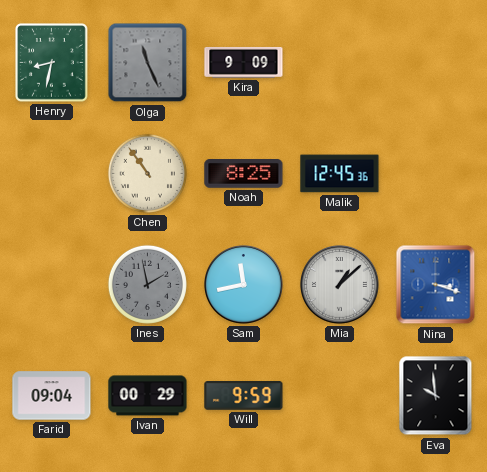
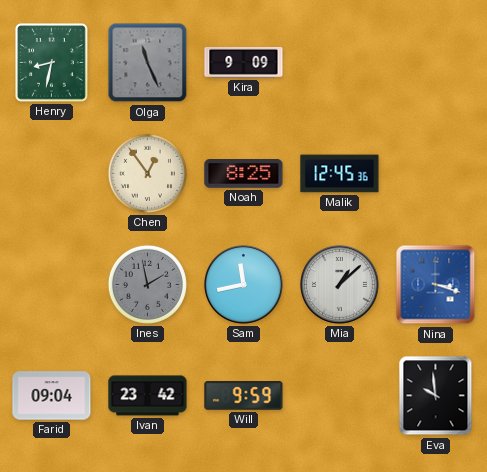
Chen: 10:54 -> 12:54
Ivan: 00:29 -> 23:42
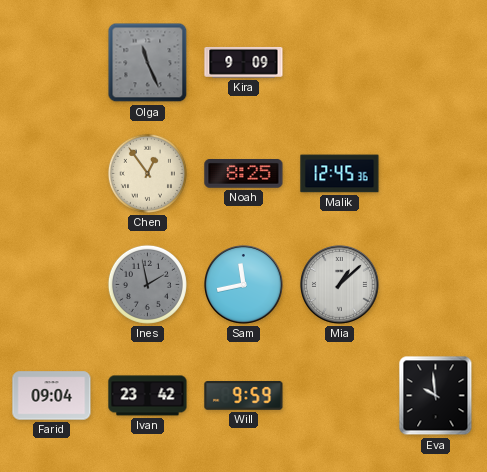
Henry: 8:32 -> none
Nina: 3:18 -> none
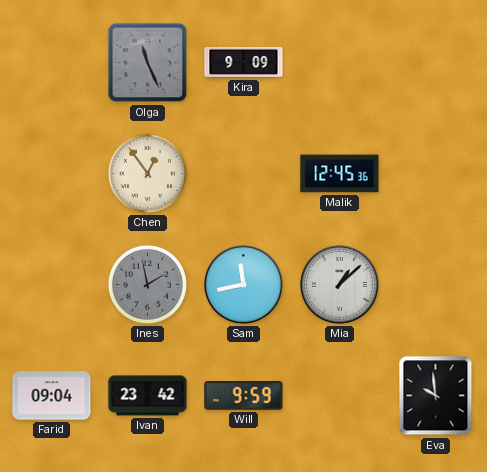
Noah: 8:25 -> none
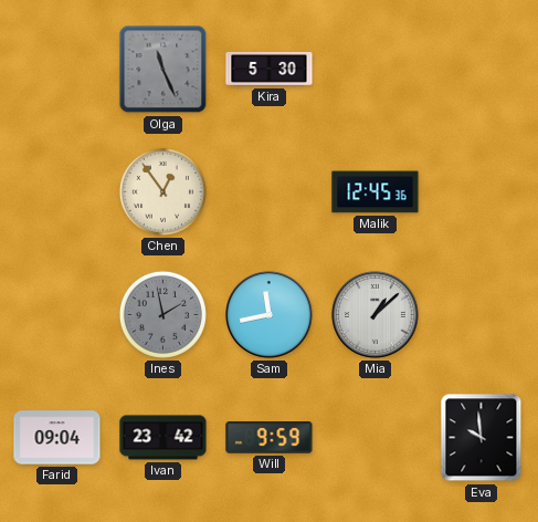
Kira: 9:09 -> 5:30
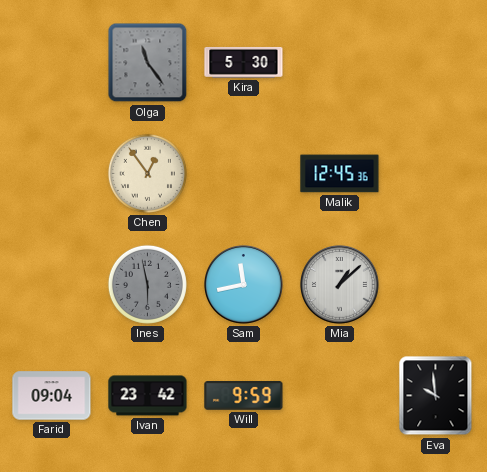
Olga: 11:26 -> 11:24
Ines: 1:58 -> 5:58
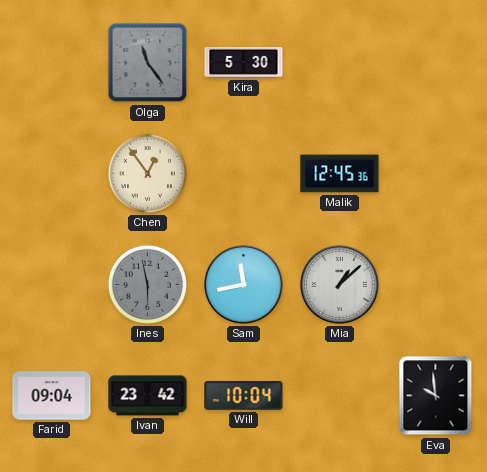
Will: 9:59 -> 10:04
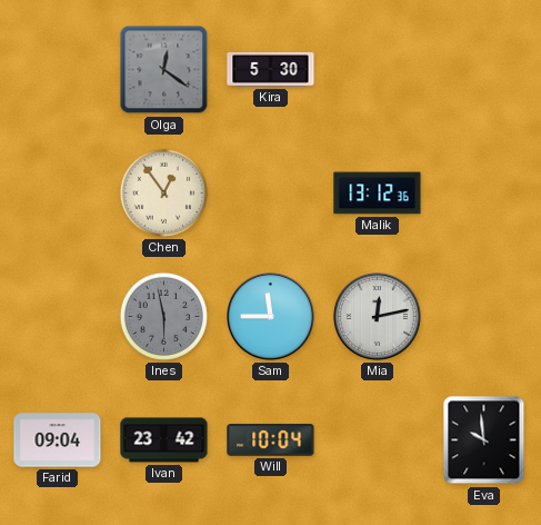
Olga: 11:24 -> 12:21
Malik: 12:45 -> 13:12
Sam: 11:43 -> 11:45
Mia: 1:08 -> 12:13
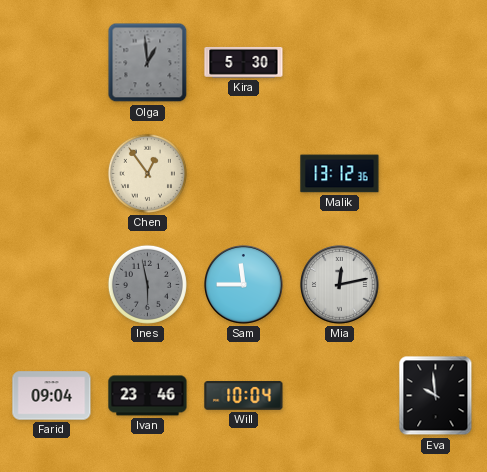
Olga: 12:21 -> 12:59
Ivan: 23:42 -> 23:46
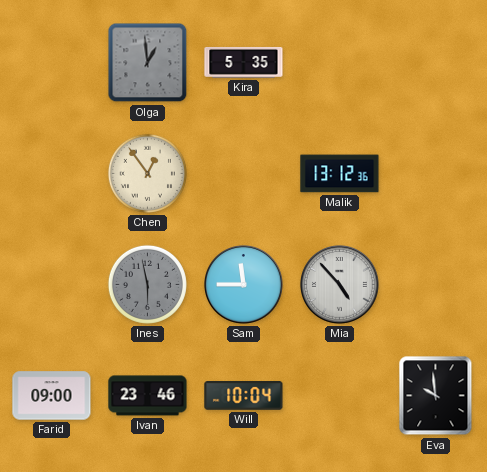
Kira: 5:30 -> 5:35
Mia: 12:13 -> 4:53
Farid: 09:04 -> 09:00
